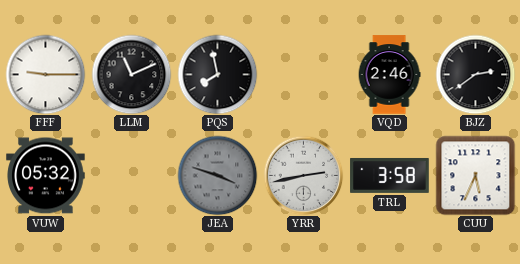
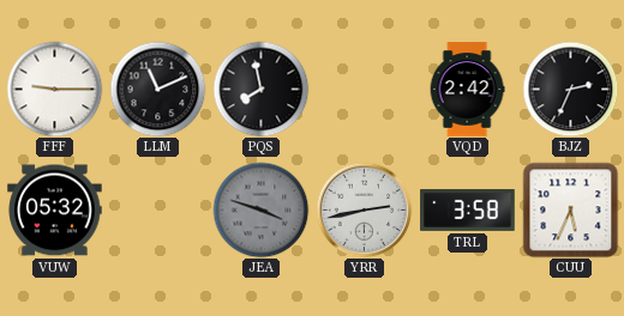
VQD: 2:46 -> 2:42
BJZ: 2:39 -> 2:34
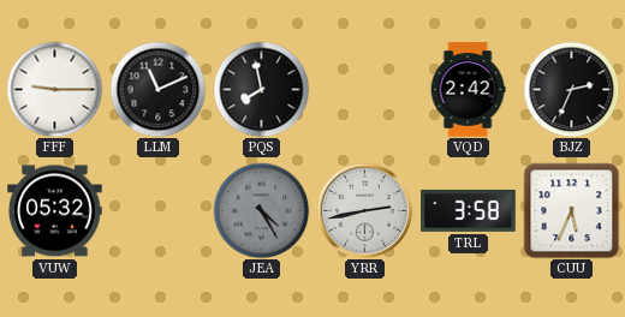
JEA: 3:48 -> 4:25
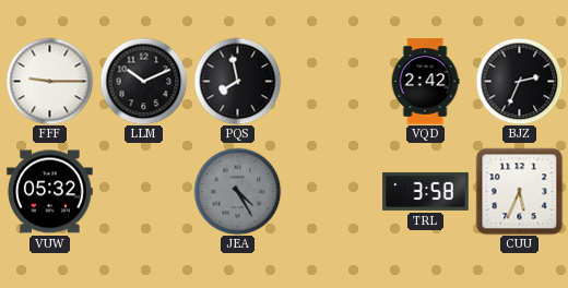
LLM: 11:11 -> 10:11
YRR: 2:43 -> none
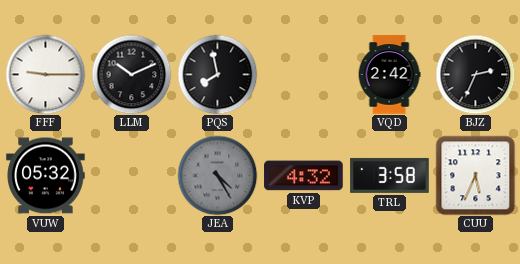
KVP: none -> 4:32
